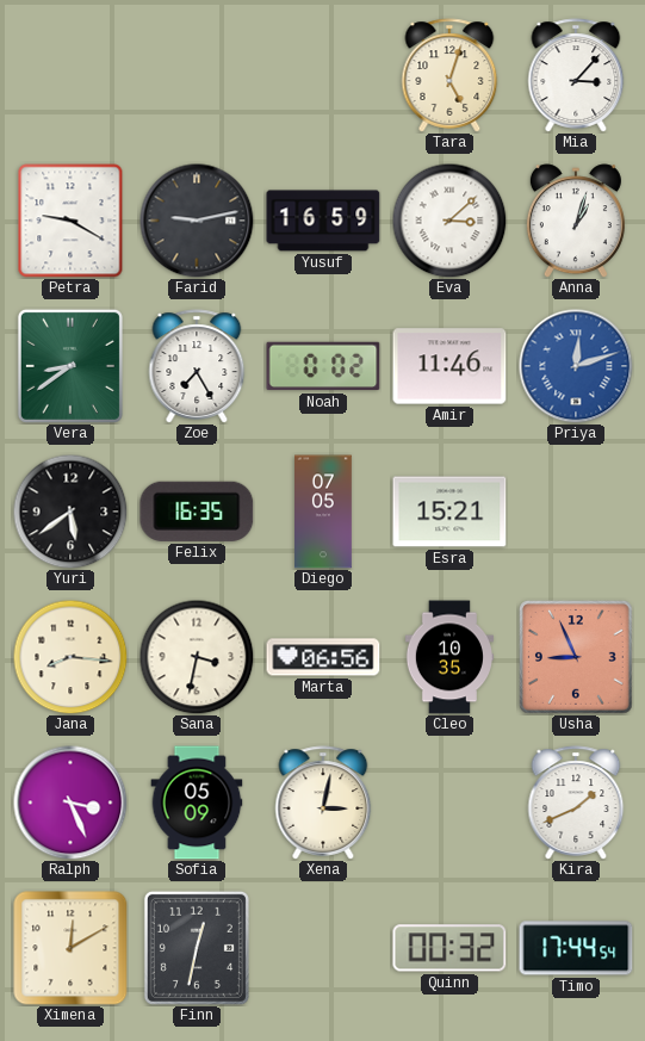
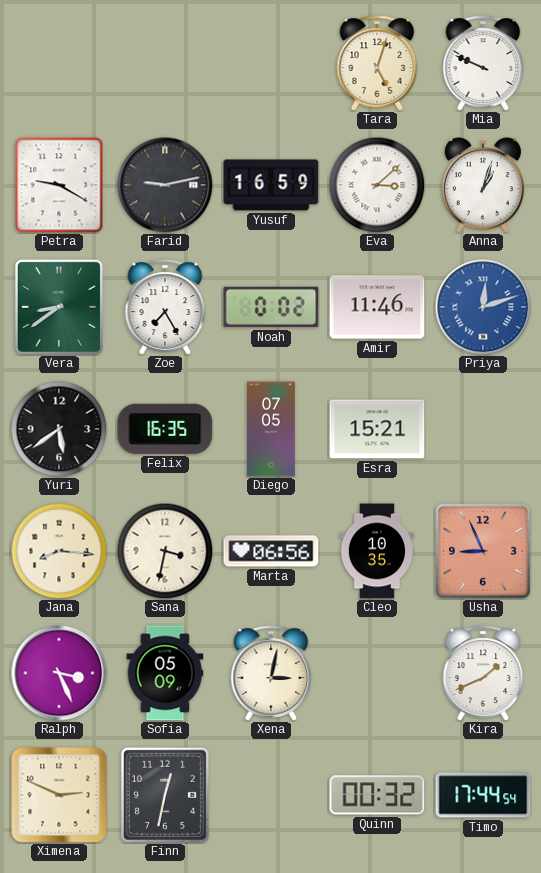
Mia: 3:07 -> 9:49
Ximena: 12:10 -> 2:49
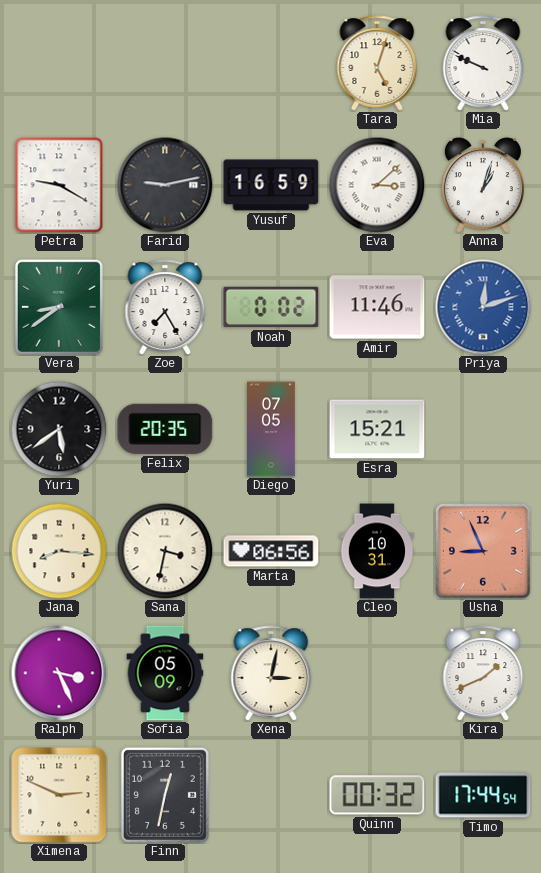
Felix: 16:35 -> 20:35
Cleo: 10:35 -> 10:31
